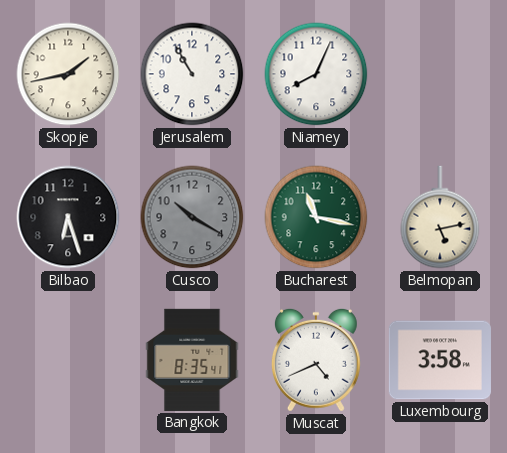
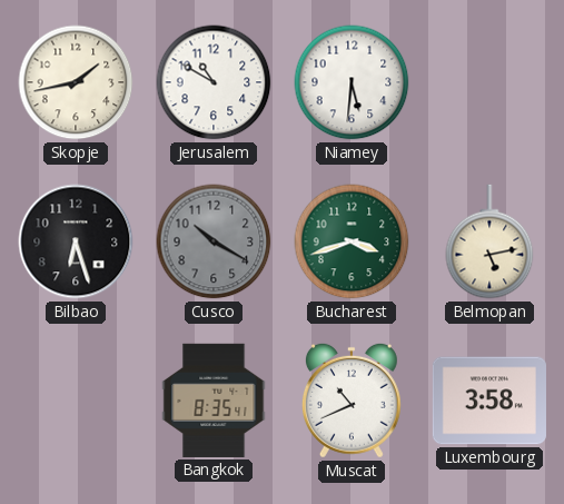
Jerusalem: 10:55 -> 10:50
Niamey: 8:04 -> 5:31
Bucharest: 11:17 -> 3:42
Muscat: 4:41 -> 10:41
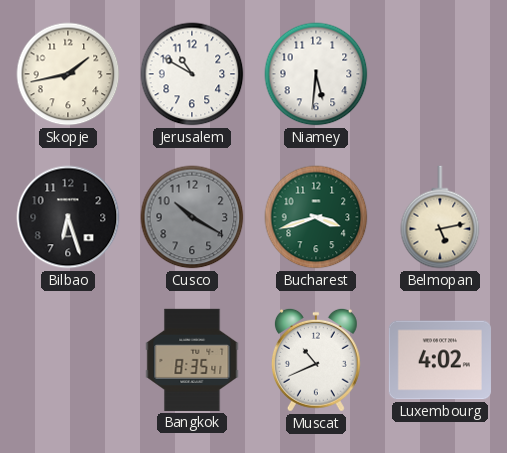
Luxembourg: 3:58 -> 4:02
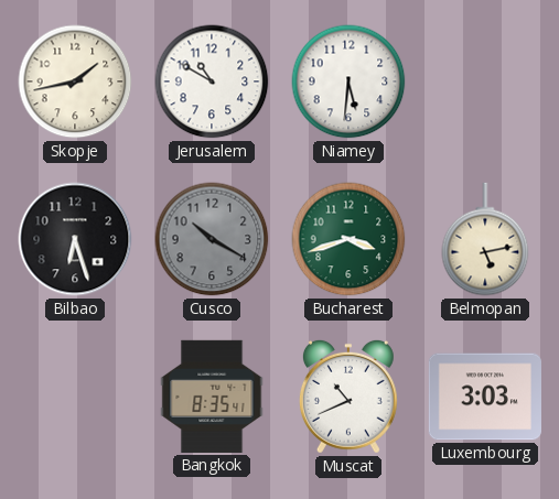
Luxembourg: 4:02 -> 3:03
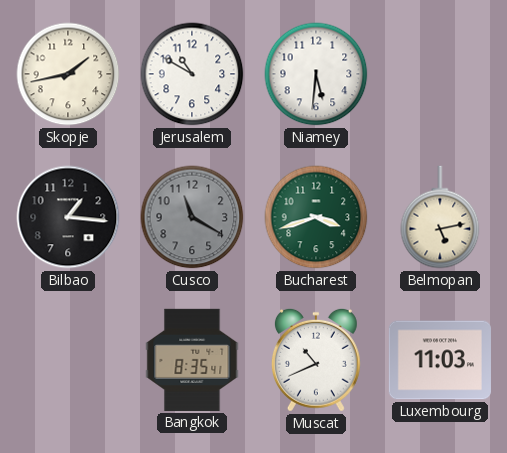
Bilbao: 6:27 -> 1:16
Cusco: 10:20 -> 11:20
Luxembourg: 3:03 -> 11:03
